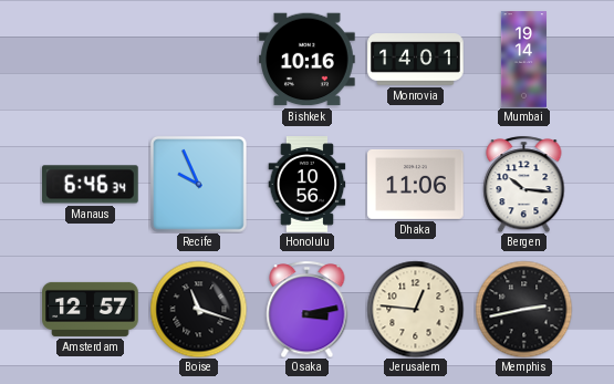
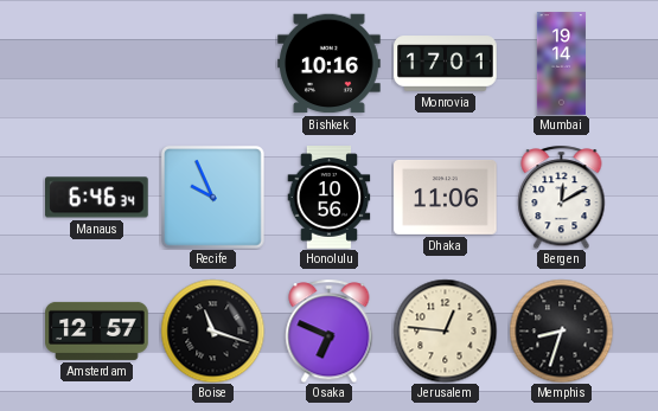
Monrovia: 14:01 -> 17:01
Bergen: 10:16 -> 12:10
Osaka: 3:13 -> 6:49
Memphis: 2:43 -> 8:33
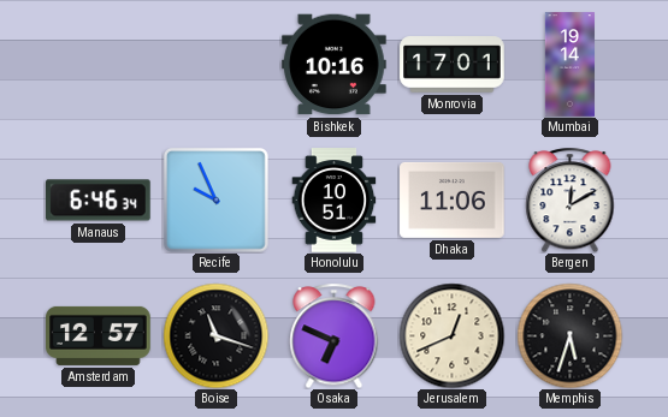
Honolulu: 10:56 -> 10:51
Jerusalem: 12:46 -> 12:41
Memphis: 8:33 -> 5:33
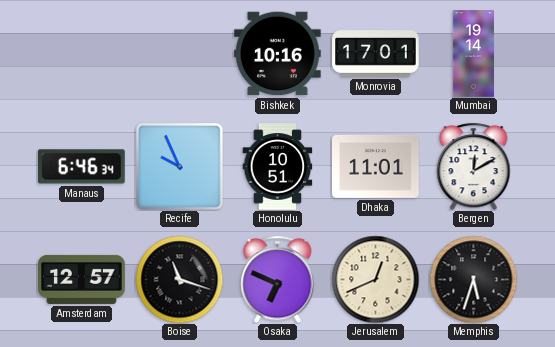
Dhaka: 11:06 -> 11:01
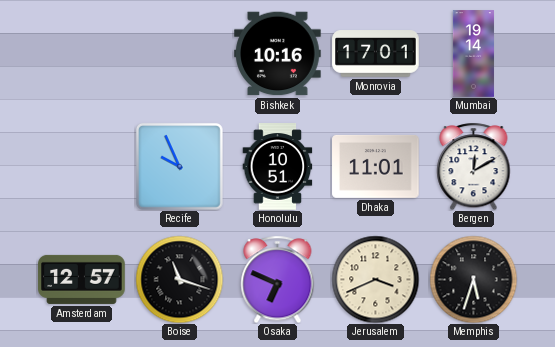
Manaus: 6:46 -> none
Jerusalem: 12:41 -> 3:41
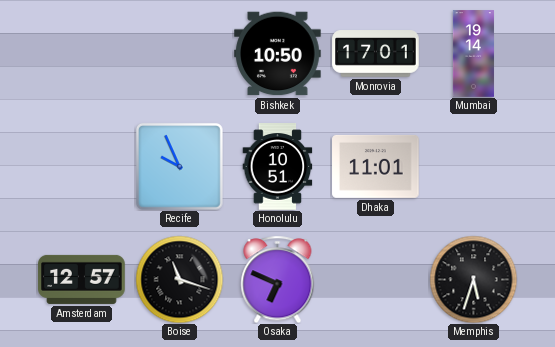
Bishkek: 10:16 -> 10:50
Bergen: 12:10 -> none
Jerusalem: 3:41 -> none
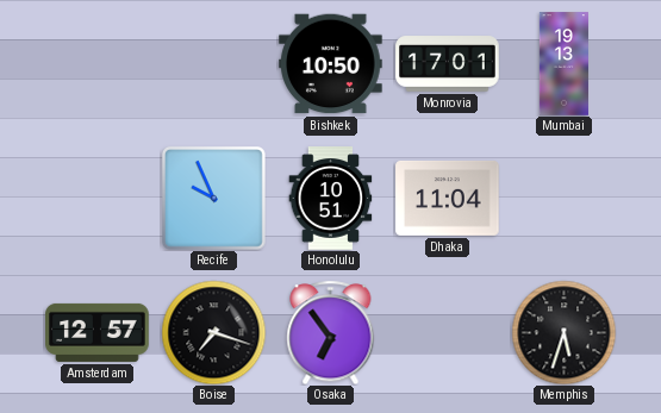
Mumbai: 19:14 -> 19:13
Dhaka: 11:01 -> 11:04
Boise: 11:18 -> 7:18
Osaka: 6:49 -> 6:54
